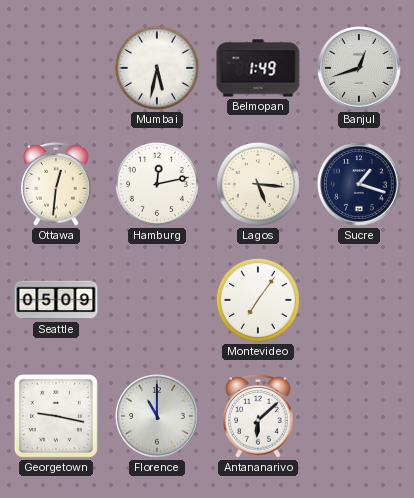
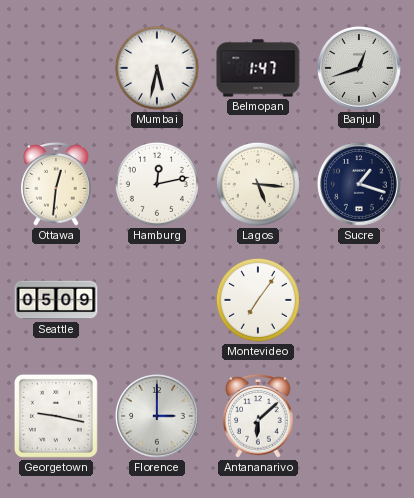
Belmopan: 1:49 -> 1:47
Florence: 11:00 -> 3:00
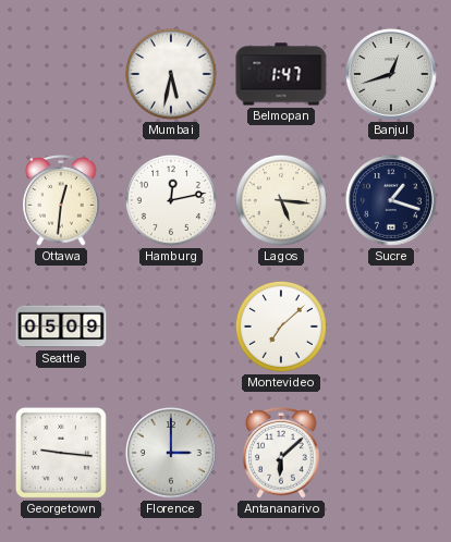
Montevideo: 7:06 -> 7:08
Georgetown: 9:17 -> 9:16
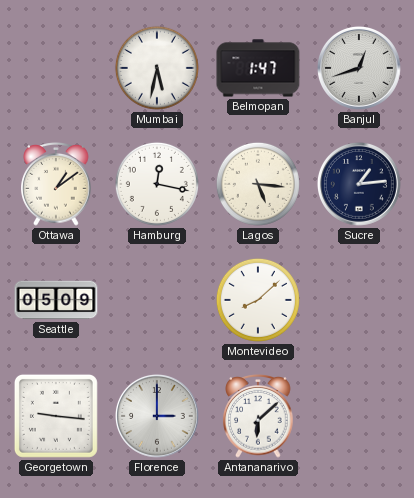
Ottawa: 12:31 -> 1:09
Hamburg: 12:13 -> 12:17
Sucre: 1:18 -> 1:14
Montevideo: 7:08 -> 8:08
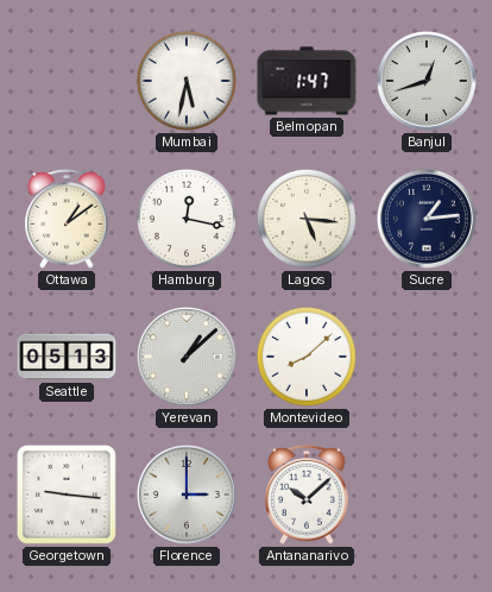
Seattle: 05:09 -> 05:13
Yerevan: none -> 1:08
Antananarivo: 6:08 -> 10:08
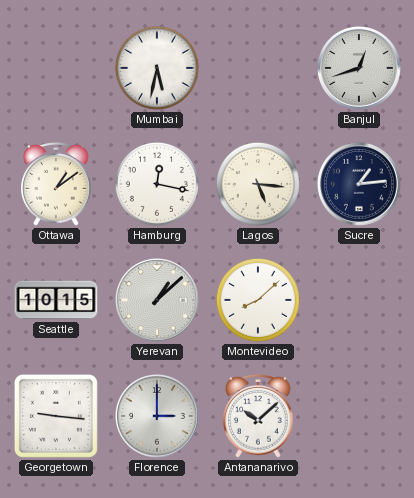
Belmopan: 1:47 -> none
Seattle: 05:13 -> 10:15
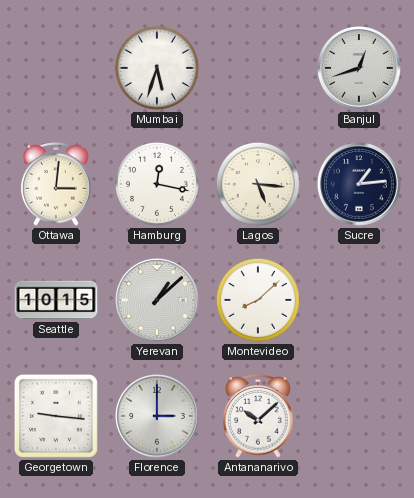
Mumbai: 5:32 -> 5:33
Ottawa: 1:09 -> 3:01
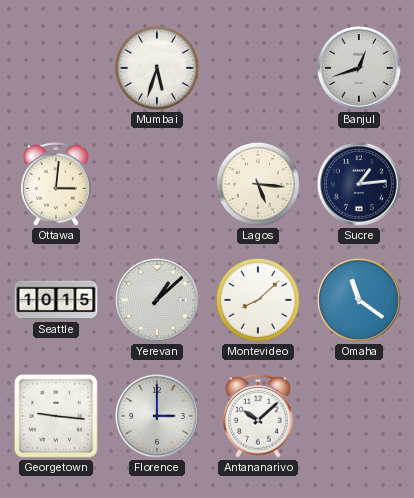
Hamburg: 12:17 -> none
Omaha: none -> 11:21
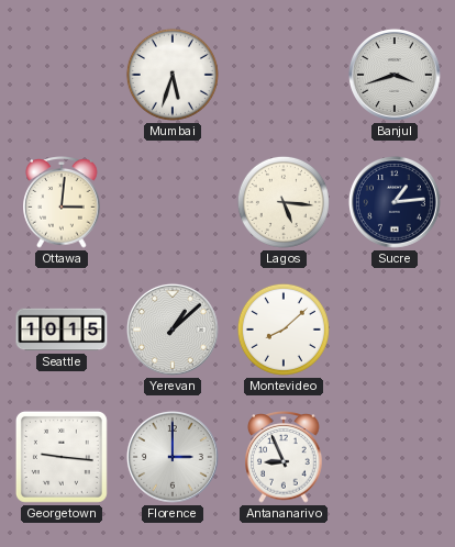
Banjul: 12:42 -> 3:42
Omaha: 11:21 -> none
Antananarivo: 10:08 -> 8:56
